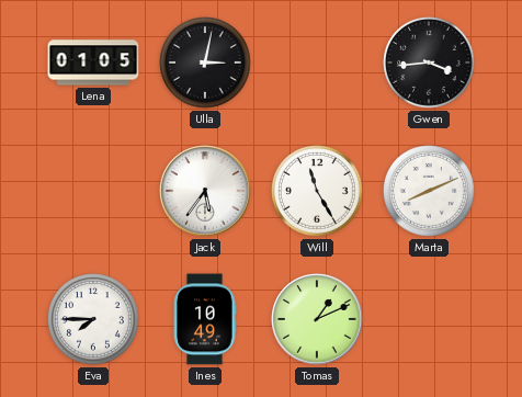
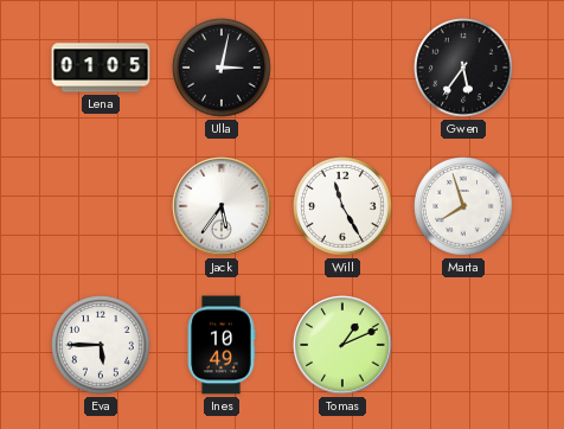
Gwen: 3:44 -> 5:36
Marta: 8:11 -> 7:57
Eva: 7:45 -> 5:45
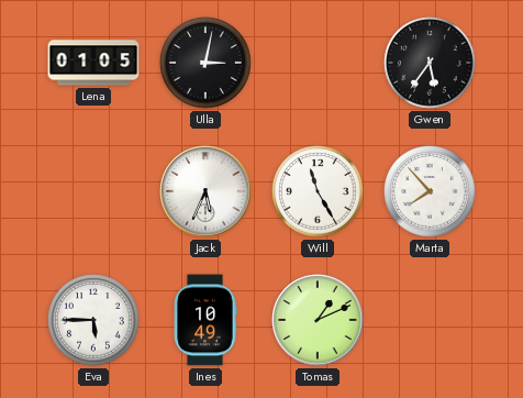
Jack: 5:36 -> 5:34
Marta: 7:57 -> 7:53
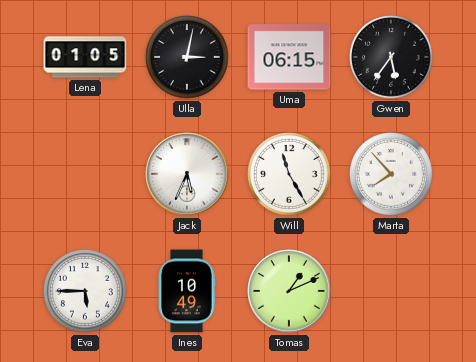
Uma: none -> 06:15
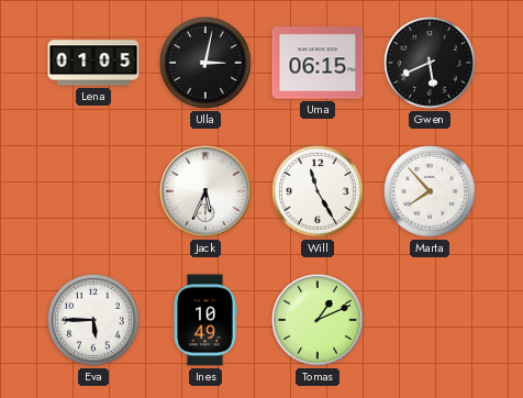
Gwen: 5:36 -> 5:41
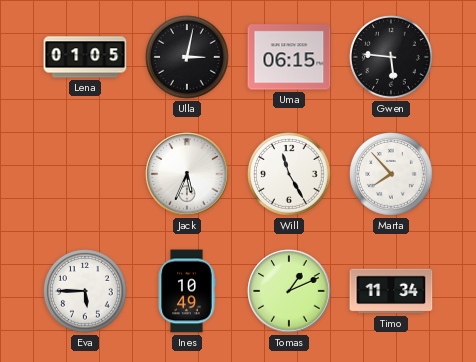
Gwen: 5:41 -> 5:46
Timo: none -> 11:34
